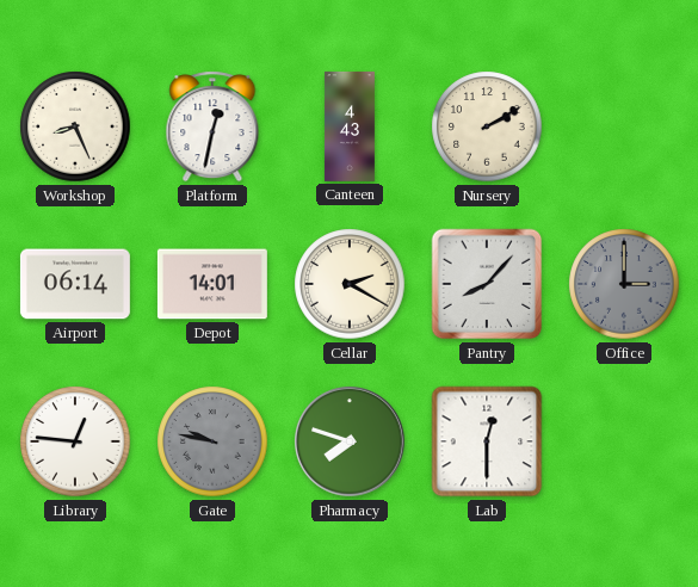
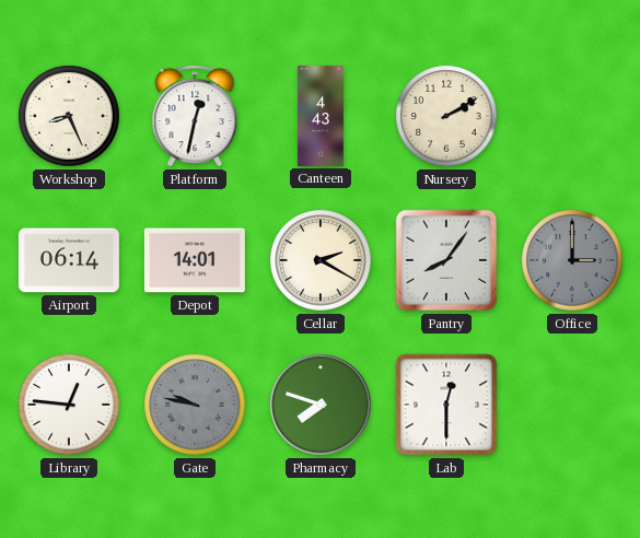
Pantry: 8:07 -> 8:06
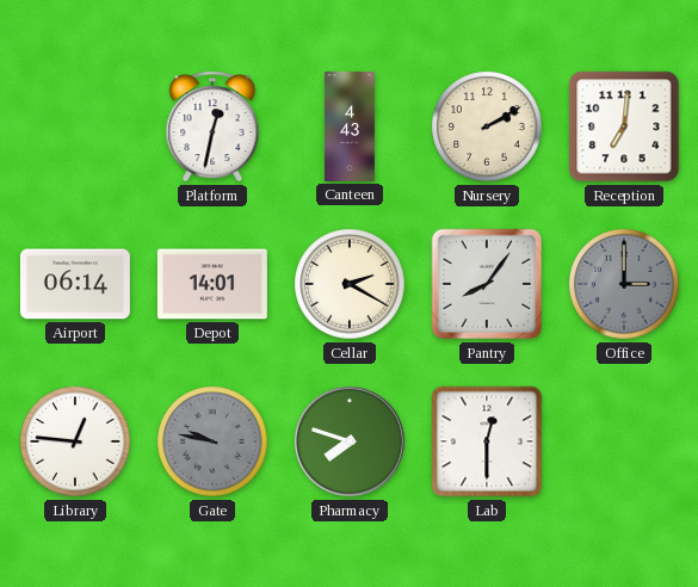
Workshop: 8:26 -> none
Reception: none -> 7:01
